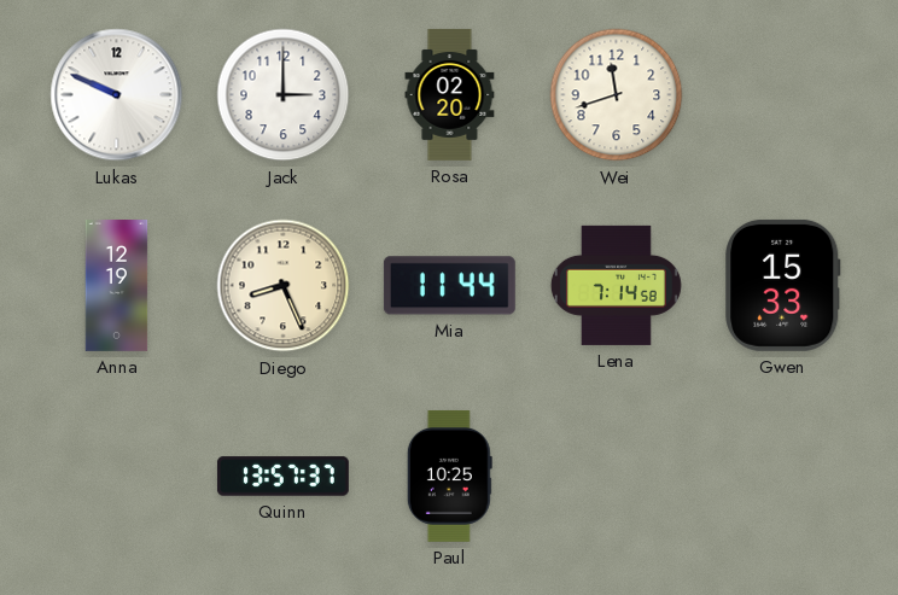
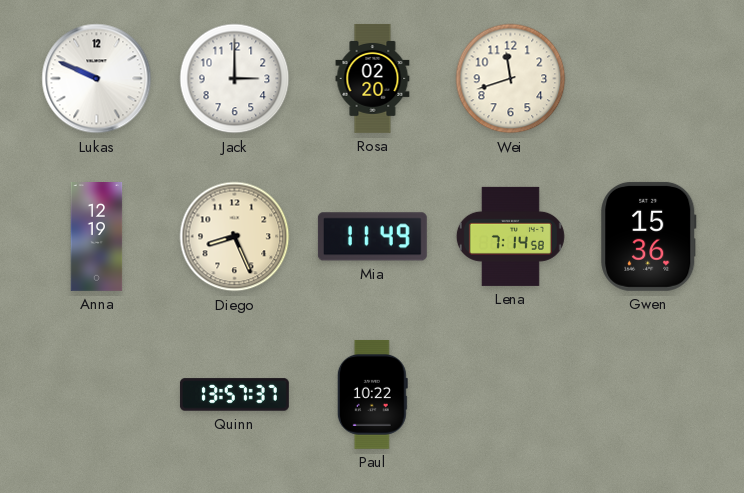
Mia: 11:44 -> 11:49
Gwen: 15:33 -> 15:36
Paul: 10:25 -> 10:22
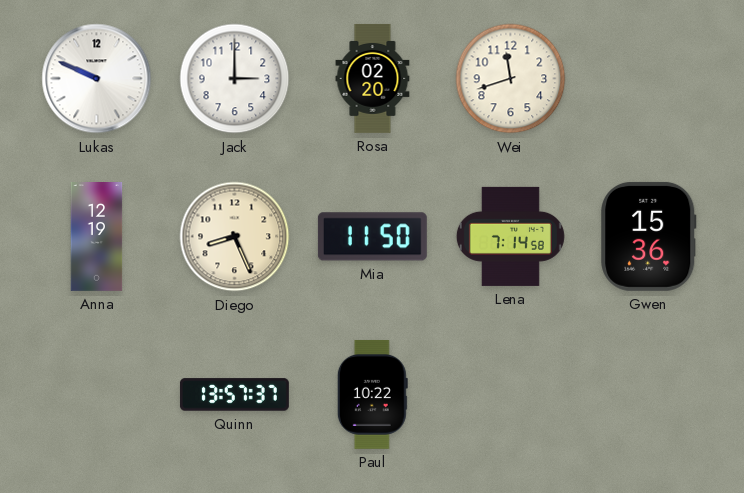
Mia: 11:49 -> 11:50
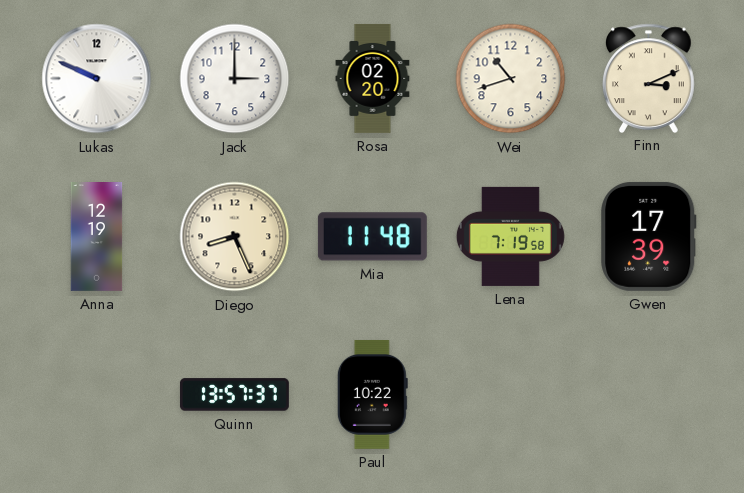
Wei: 11:42 -> 10:42
Finn: none -> 3:11
Mia: 11:50 -> 11:48
Lena: 7:14 -> 7:19
Gwen: 15:36 -> 17:39
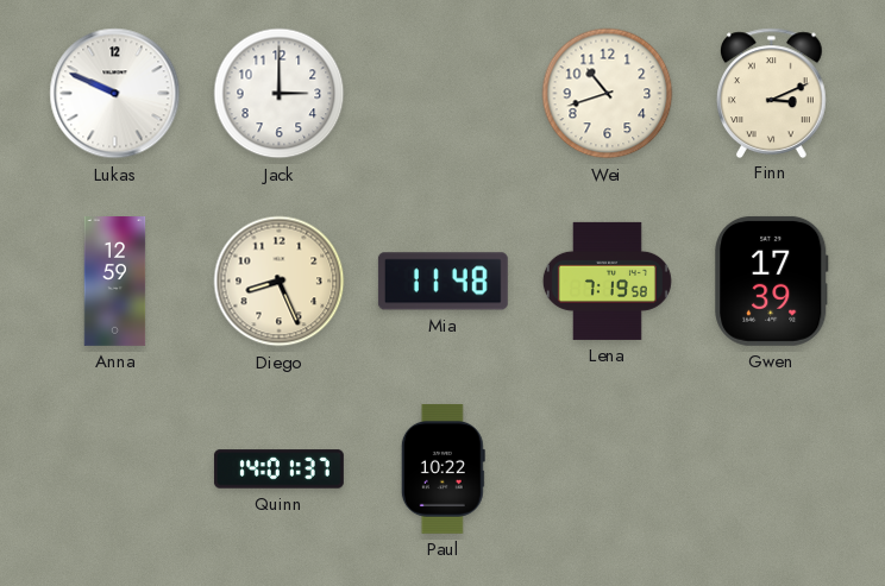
Rosa: 02:20 -> none
Anna: 12:19 -> 12:59
Quinn: 13:57 -> 14:01
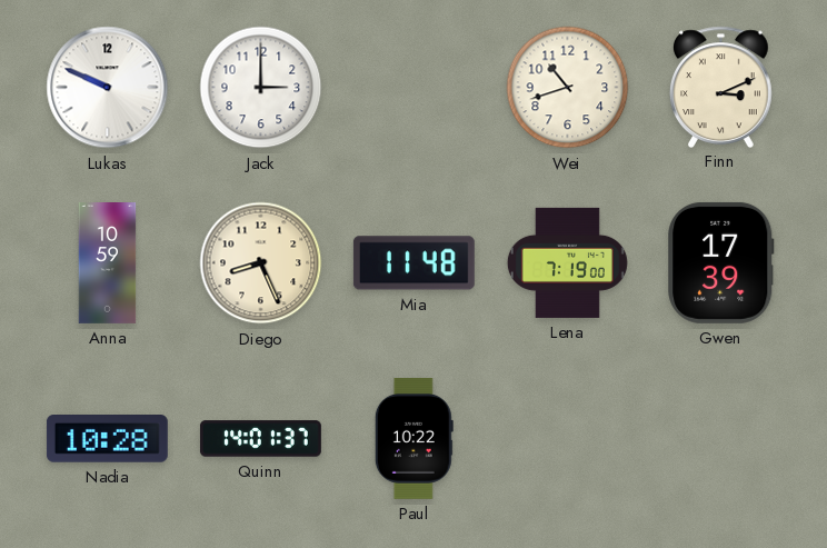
Anna: 12:59 -> 10:59
Lena: 7:19:58 -> 7:19:00
Nadia: none -> 10:28
